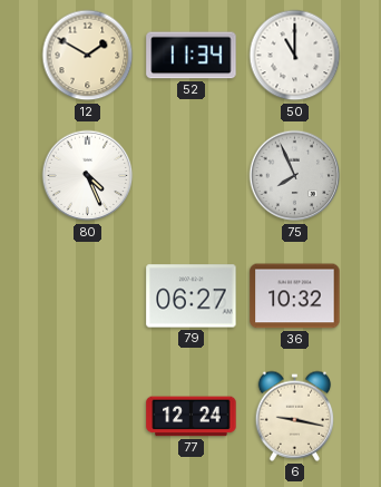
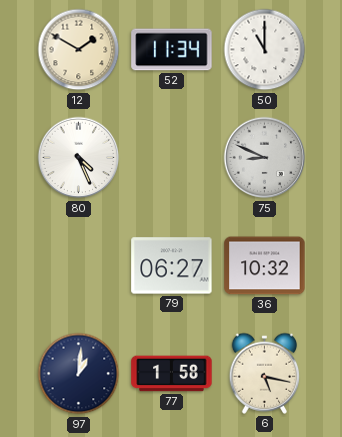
75: 7:56 -> 8:49
97: none -> 1:01
77: 12:24 -> 1:58
6: 9:17 -> 5:17
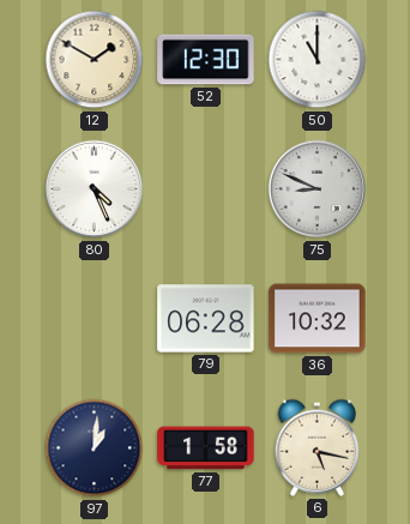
52: 11:34 -> 12:30
79: 06:27 -> 06:28
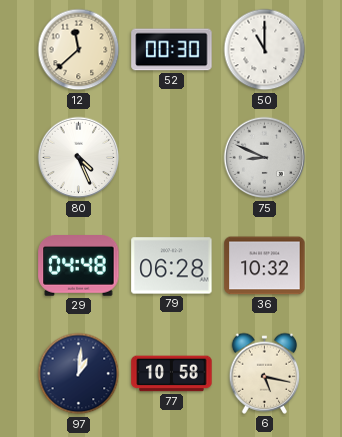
12: 1:50 -> 11:38
52: 12:30 -> 00:30
29: none -> 04:48
77: 1:58 -> 10:58
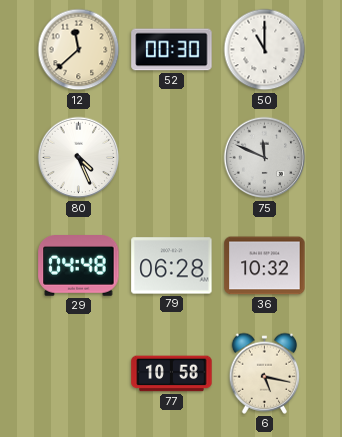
75: 8:49 -> 11:49
97: 1:01 -> none
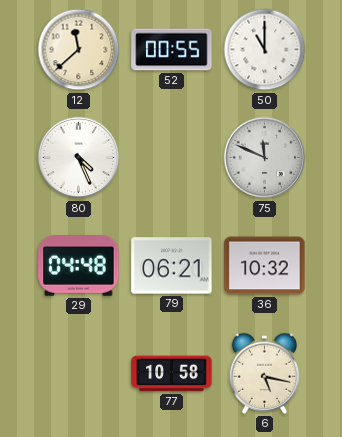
52: 00:30 -> 00:55
79: 06:28 -> 06:21
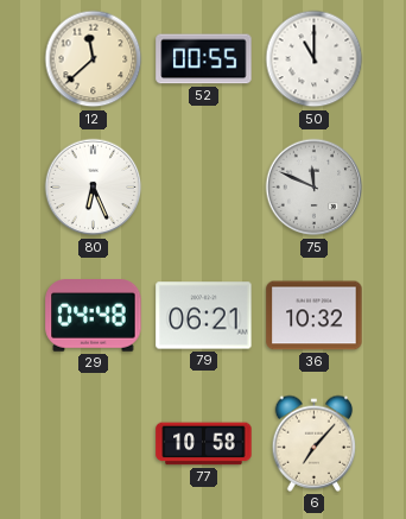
80: 4:26 -> 6:26
6: 5:17 -> 7:07
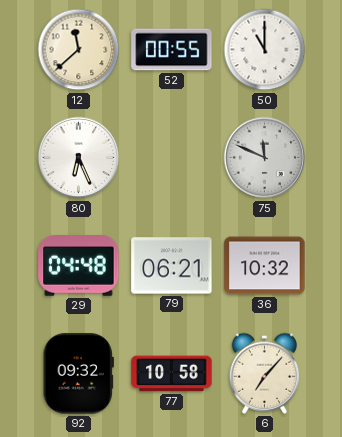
92: none -> 09:32
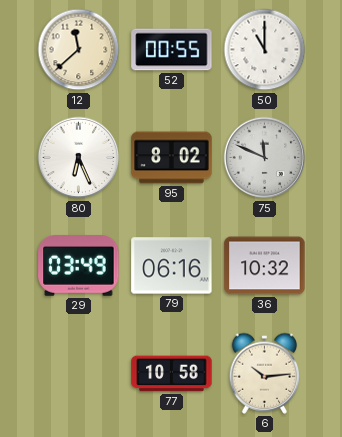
95: none -> 8:02
29: 04:48 -> 03:49
79: 06:21 -> 06:16
92: 09:32 -> none
6: 7:07 -> 10:14
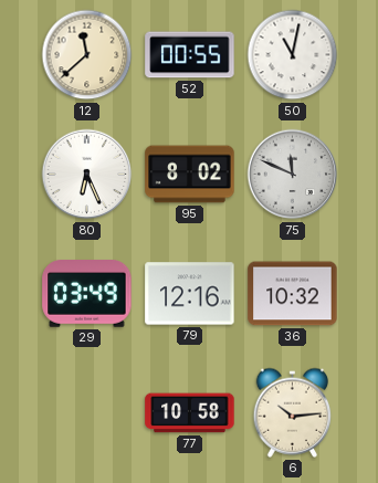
50: 11:00 -> 11:02
79: 06:16 -> 12:16
